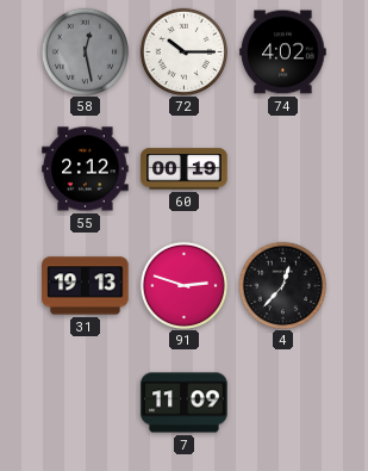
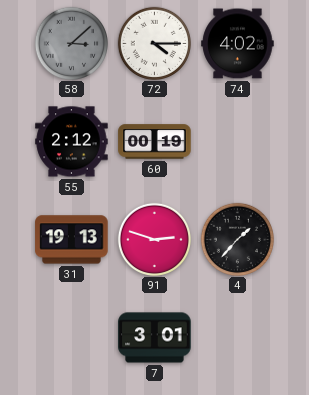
58: 12:28 -> 3:08
72: 10:15 -> 4:15
4: 12:37 -> 1:37
7: 11:09 -> 3:01
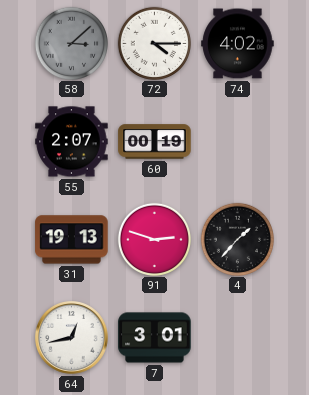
55: 2:12 -> 2:07
64: none -> 12:43
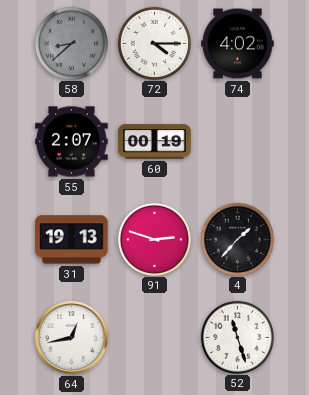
58: 3:08 -> 8:38
7: 3:01 -> none
52: none -> 11:27
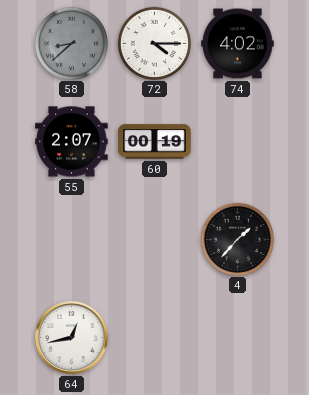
31: 19:13 -> none
91: 2:48 -> none
52: 11:27 -> none
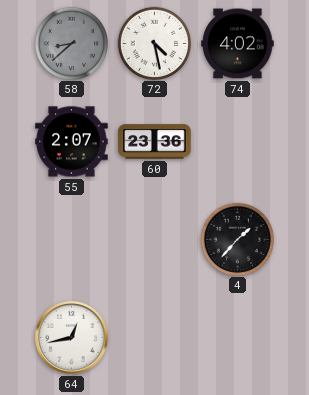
72: 4:15 -> 4:28
60: 00:19 -> 23:36
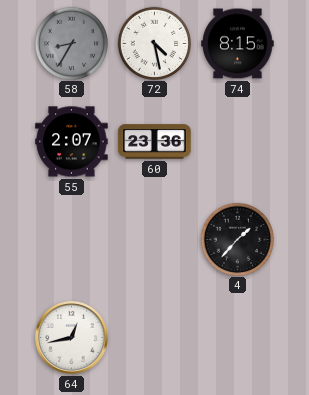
58: 8:38 -> 8:35
74: 4:02 -> 8:15
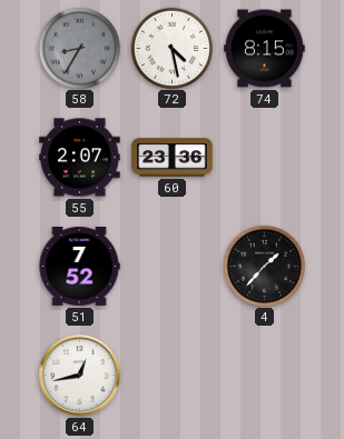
51: none -> 7:52
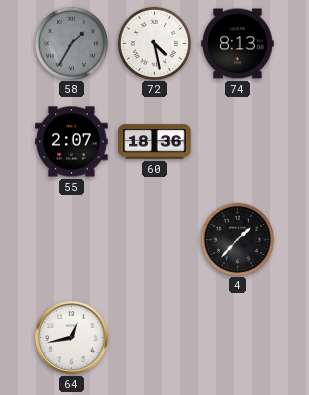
58: 8:35 -> 1:35
74: 8:15 -> 8:13
60: 23:36 -> 18:36
51: 7:52 -> none
